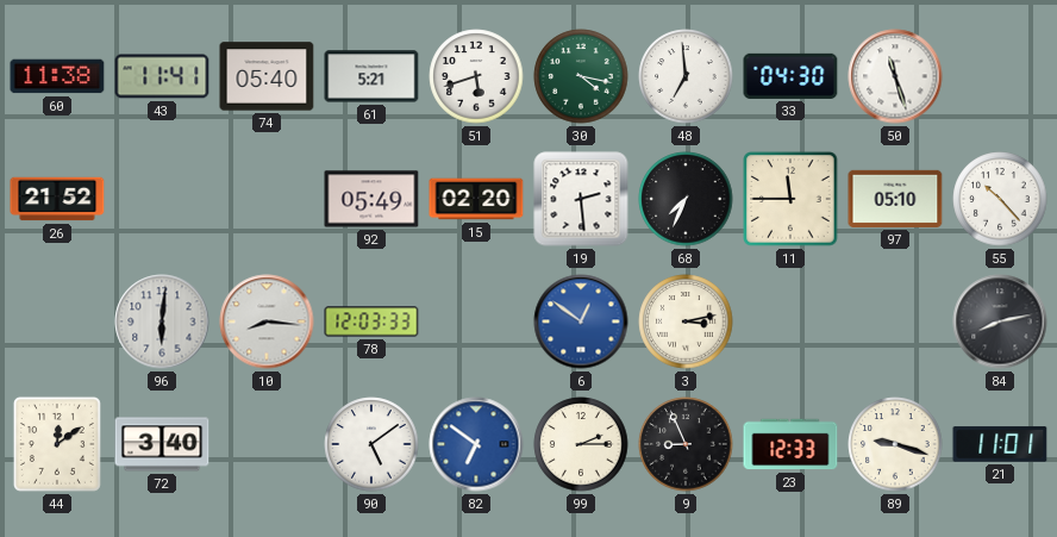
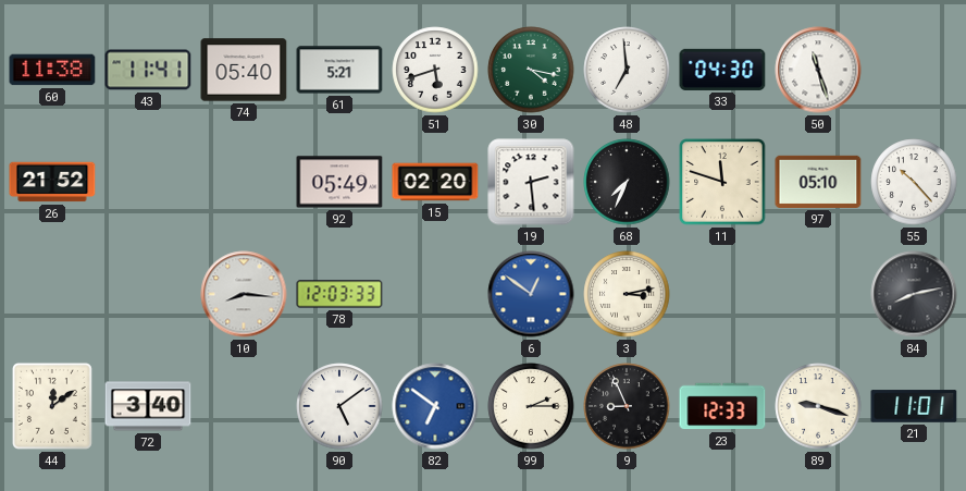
11: 11:45 -> 11:48
96: 6:01 -> none
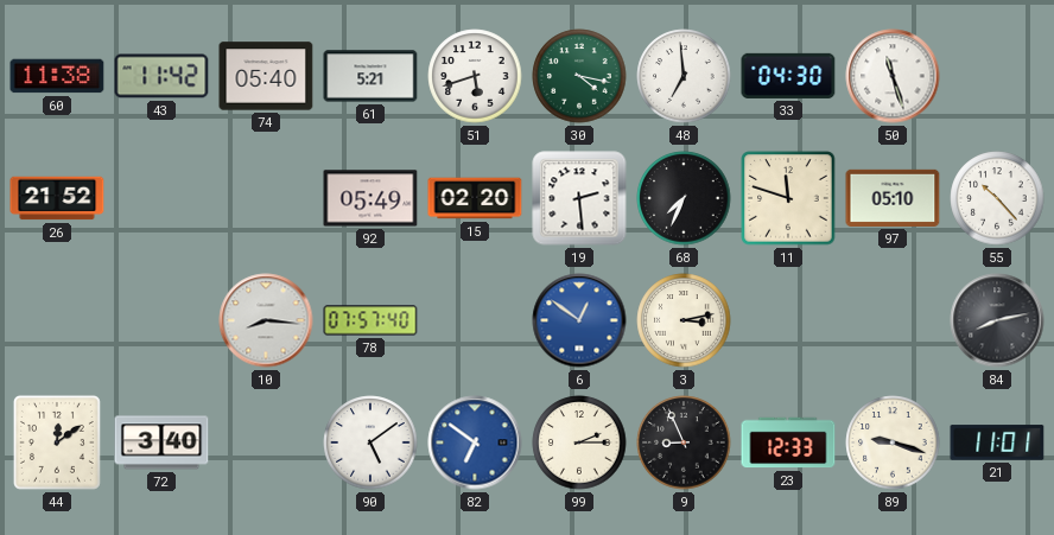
43: 11:41 -> 11:42
78: 12:03 -> 07:57
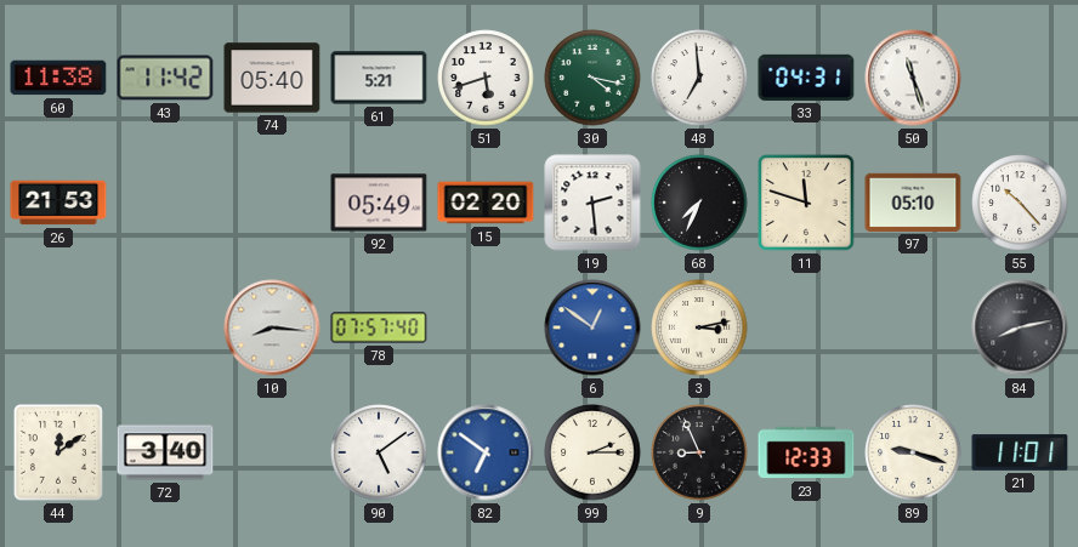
33: 04:30 -> 04:31
26: 21:52 -> 21:53
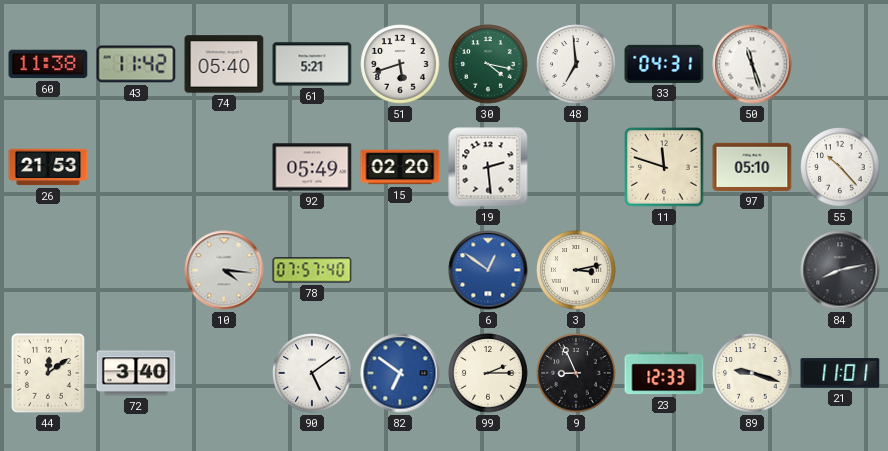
68: 7:34 -> none
10: 8:16 -> 4:16
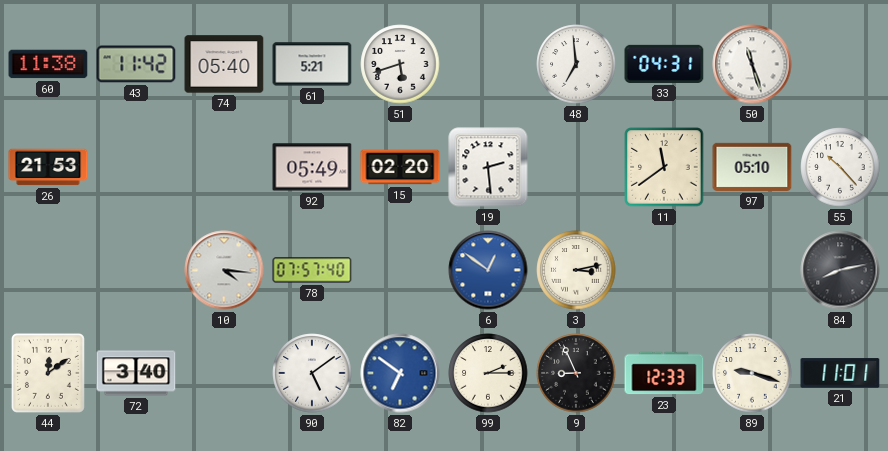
30: 4:17 -> none
11: 11:48 -> 11:39
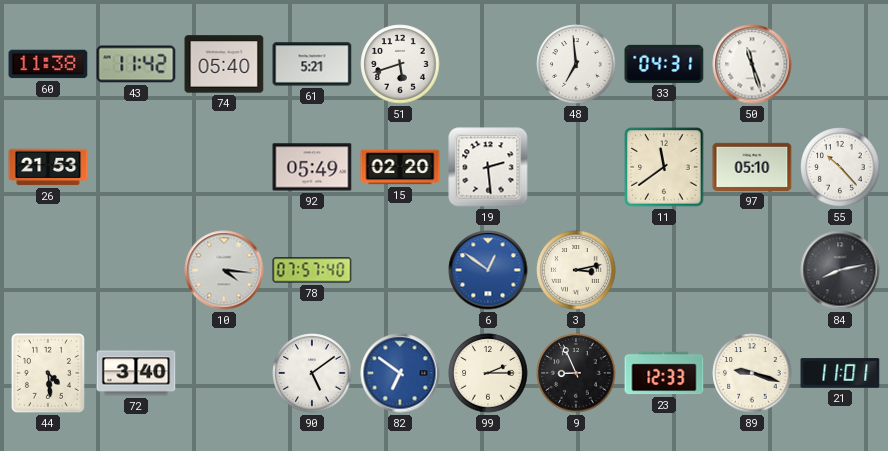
44: 12:09 -> 4:29
